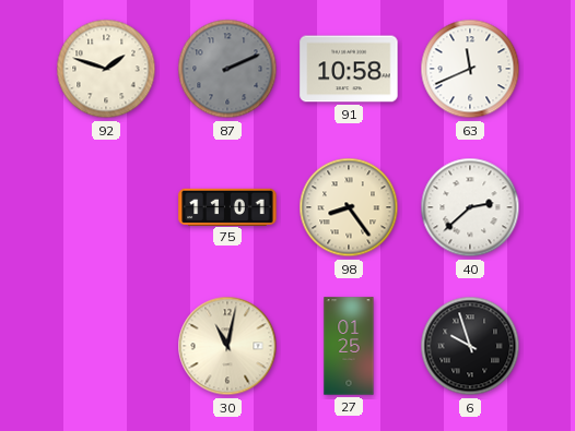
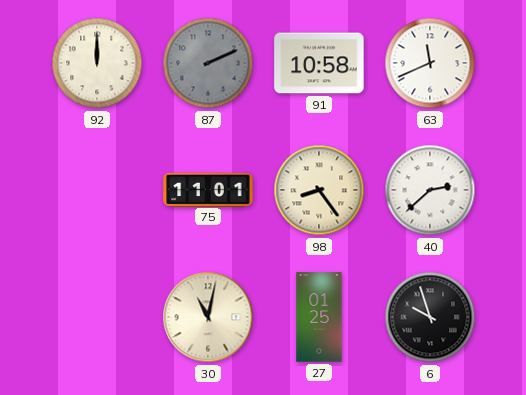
92: 1:48 -> 12:00
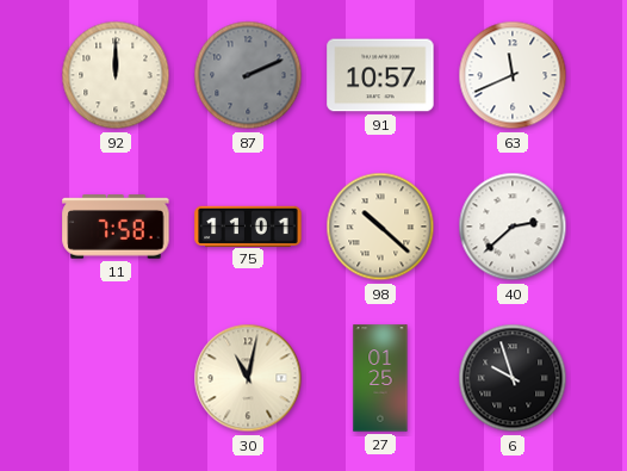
91: 10:58 -> 10:57
11: none -> 7:58
98: 8:24 -> 10:22
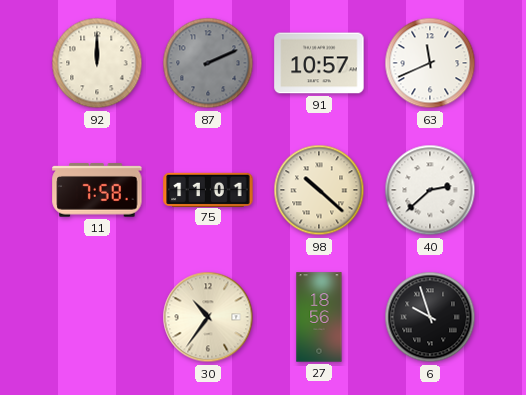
30: 11:02 -> 10:36
27: 01:25 -> 18:56
